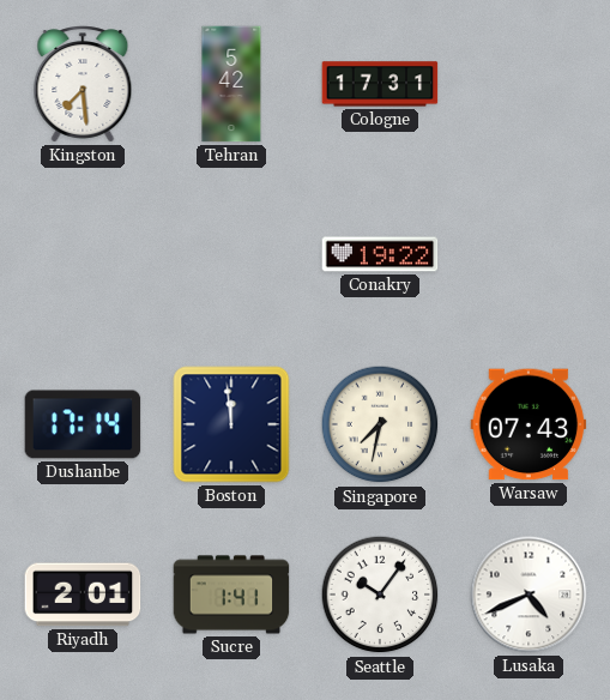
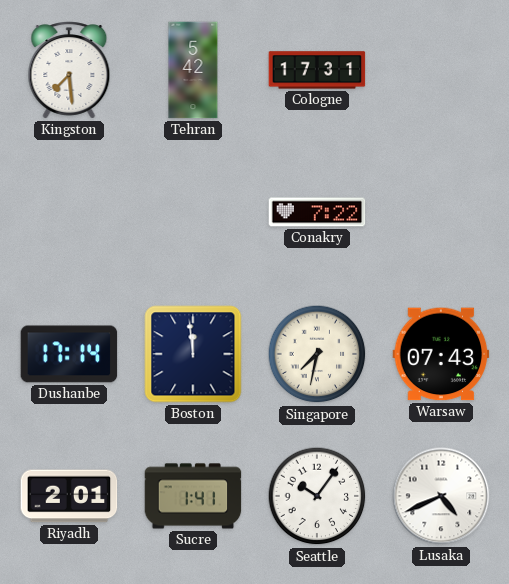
Conakry: 19:22 -> 7:22
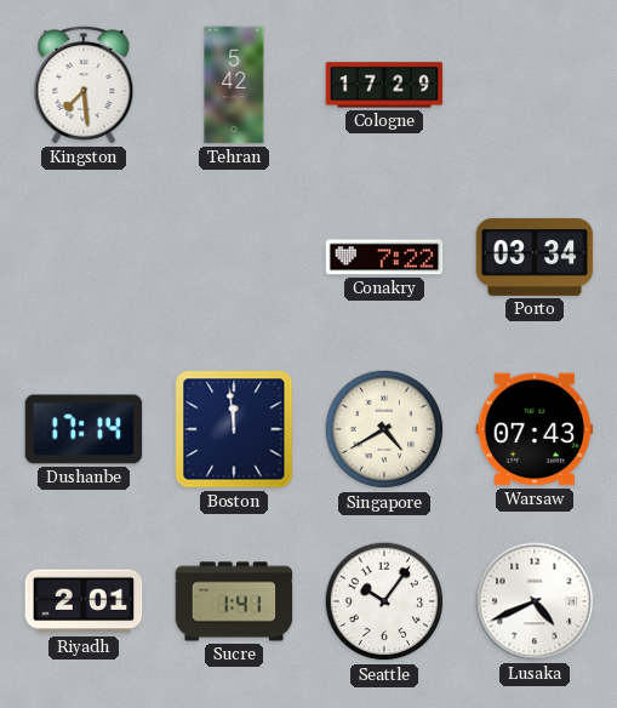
Cologne: 17:31 -> 17:29
Porto: none -> 03:34
Singapore: 7:32 -> 4:40
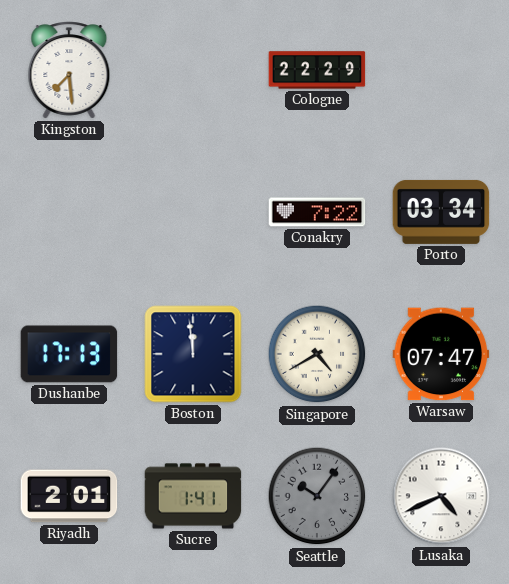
Tehran: 5:42 -> none
Cologne: 17:29 -> 22:29
Dushanbe: 17:14 -> 17:13
Warsaw: 07:43 -> 07:47
Seattle dial: white -> grey
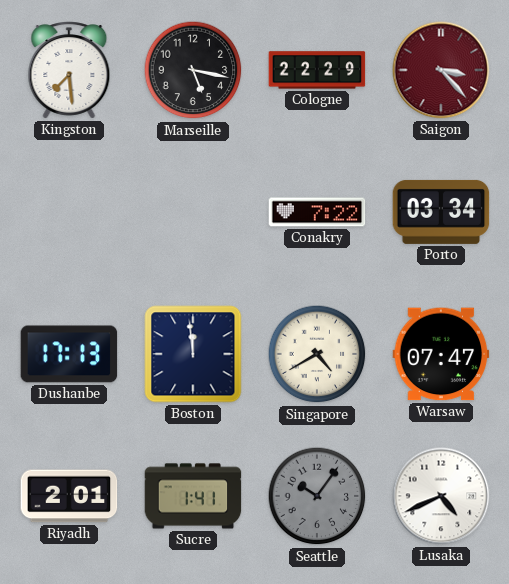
Marseille: none -> 5:17
Saigon: none -> 3:23
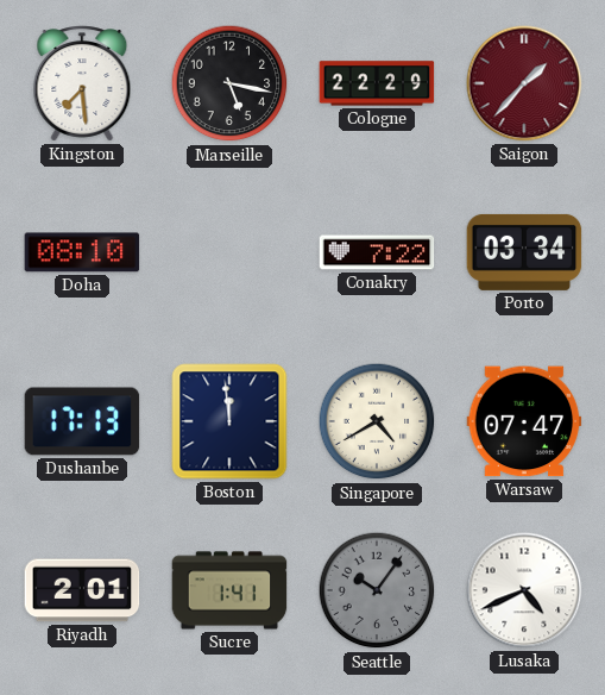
Saigon: 3:23 -> 1:37
Doha: none -> 08:10
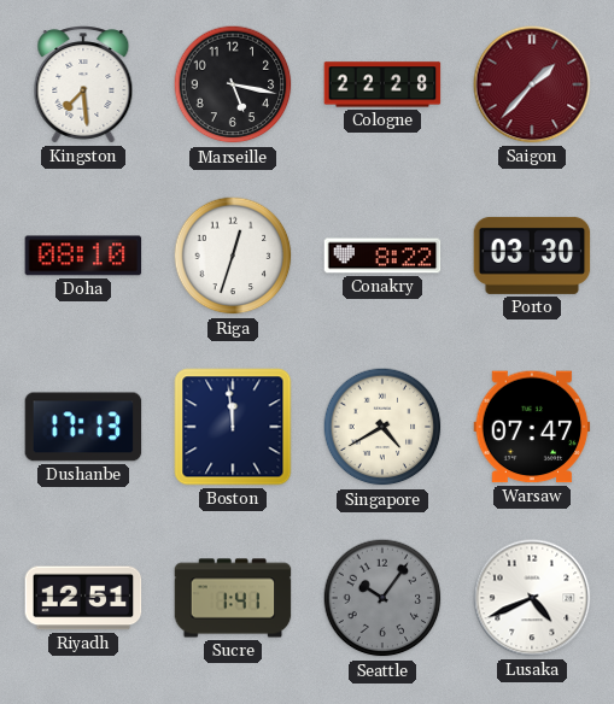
Cologne: 22:29 -> 22:28
Riga: none -> 12:33
Conakry: 7:22 -> 8:22
Porto: 03:34 -> 03:30
Riyadh: 2:01 -> 12:51
